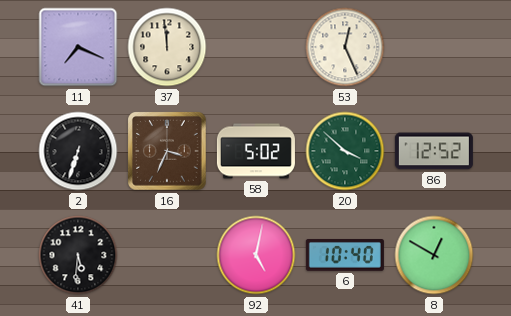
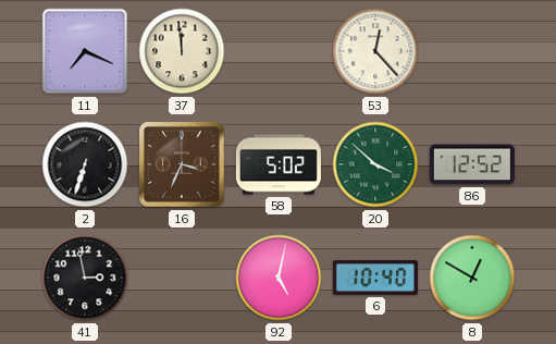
53: 12:26 -> 12:23
41: 5:31 -> 2:58
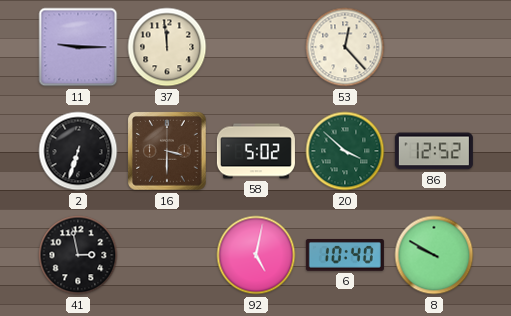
11: 7:19 -> 9:15
16: 3:34 -> 3:30
8: 12:50 -> 9:50
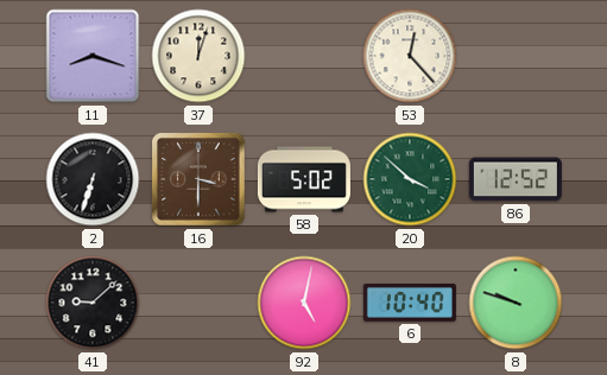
11: 9:15 -> 8:18
37: 11:59 -> 12:03
41: 2:58 -> 9:08
8: 9:50 -> 9:48
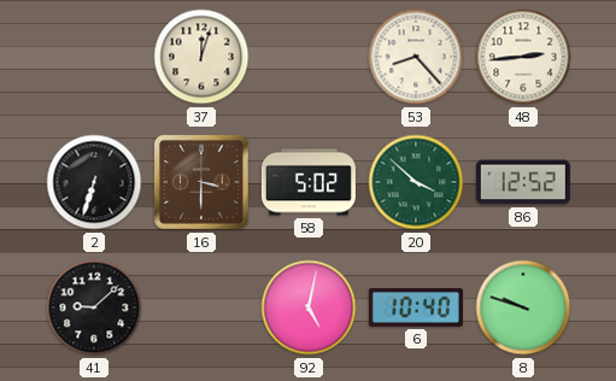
11: 8:18 -> none
53: 12:23 -> 8:23
48: none -> 2:44
